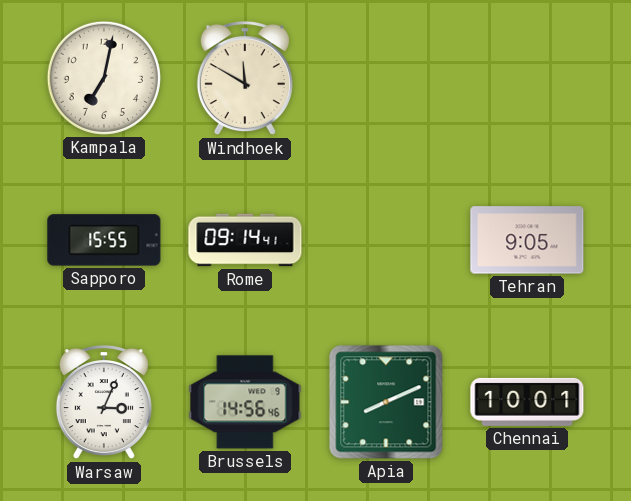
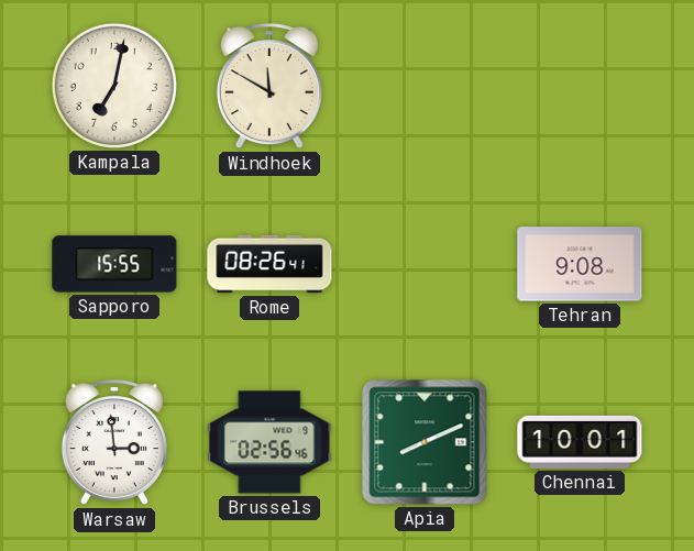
Rome: 09:14 -> 08:26
Tehran: 9:05 -> 9:08
Warsaw: 3:04 -> 2:59
Brussels: 14:56 -> 02:56
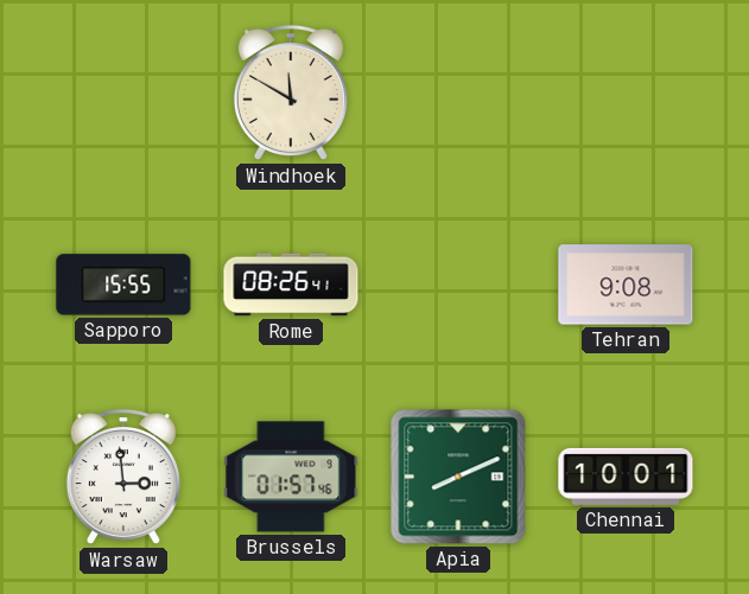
Kampala: 7:02 -> none
Brussels: 02:56 -> 01:57
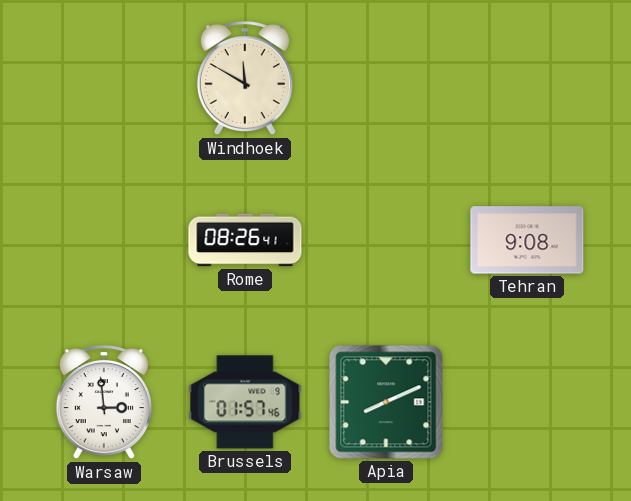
Sapporo: 15:55 -> none
Chennai: 10:01 -> none
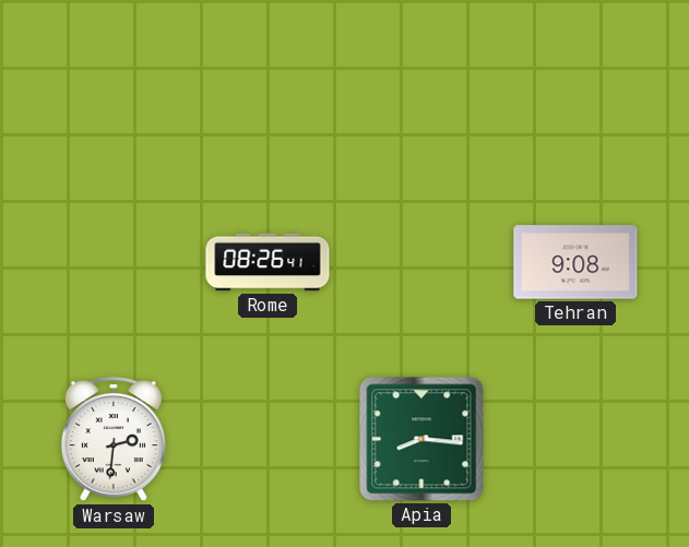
Windhoek: 11:50 -> none
Warsaw: 2:59 -> 2:31
Brussels: 01:57 -> none
Apia: 8:11 -> 8:16
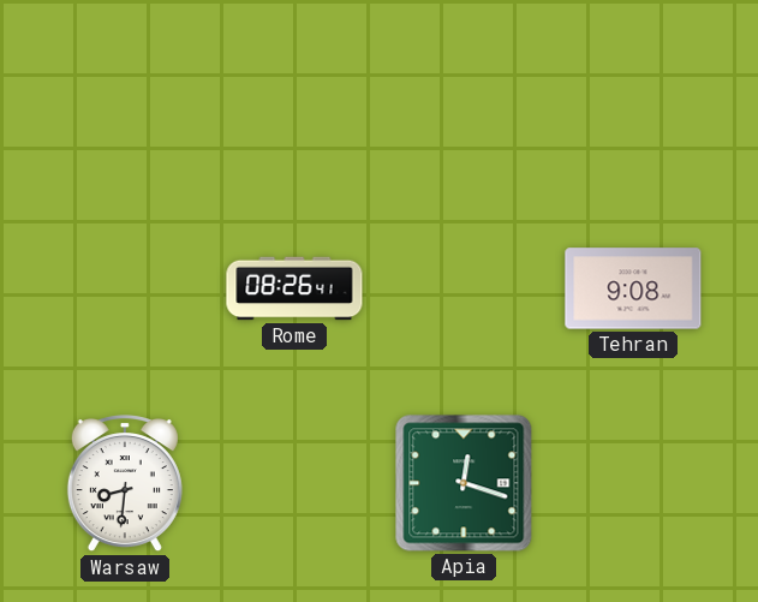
Warsaw: 2:31 -> 8:31
Apia: 8:16 -> 12:18
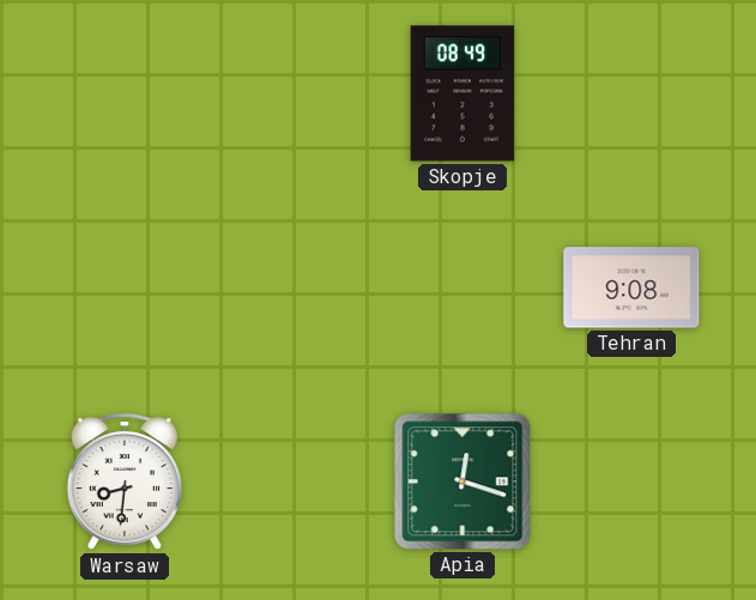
Skopje: none -> 08:49
Rome: 08:26 -> none
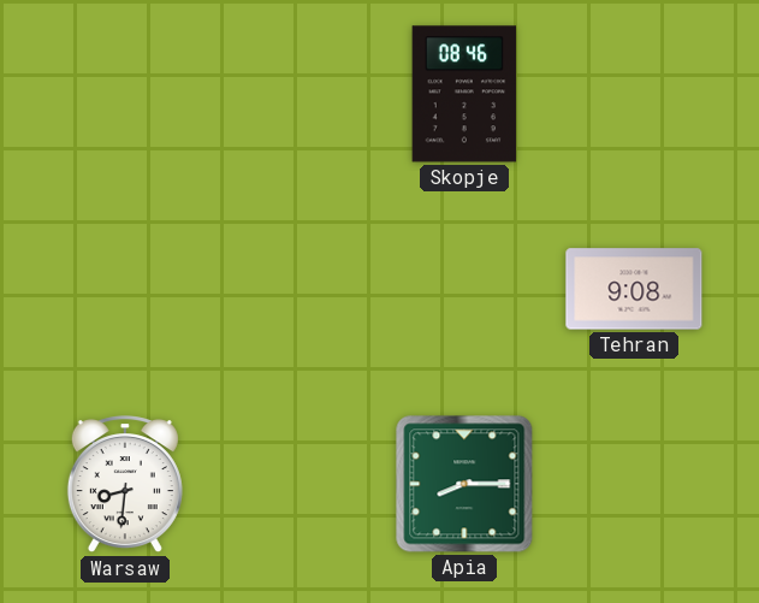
Skopje: 08:49 -> 08:46
Apia: 12:18 -> 8:15
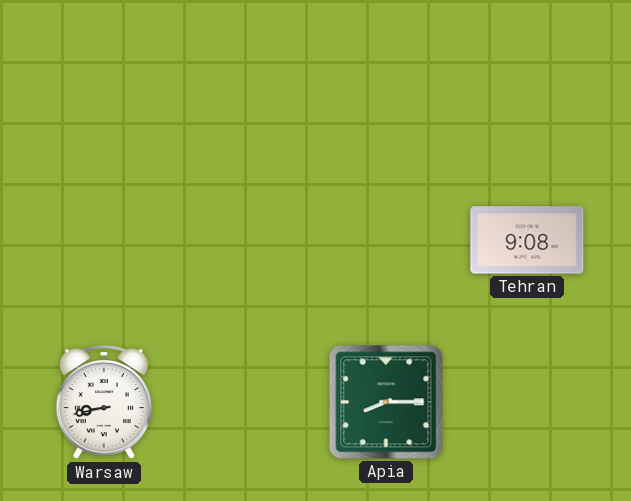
Skopje: 08:46 -> none
Warsaw: 8:31 -> 8:43
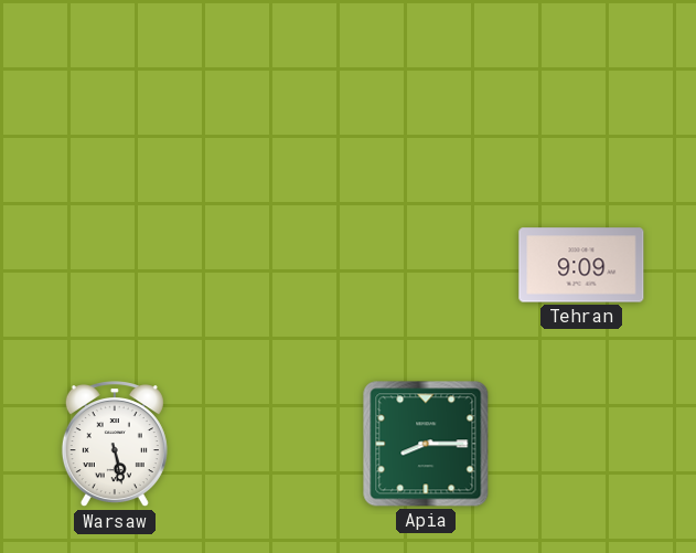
Tehran: 9:08 -> 9:09
Warsaw: 8:43 -> 5:28
